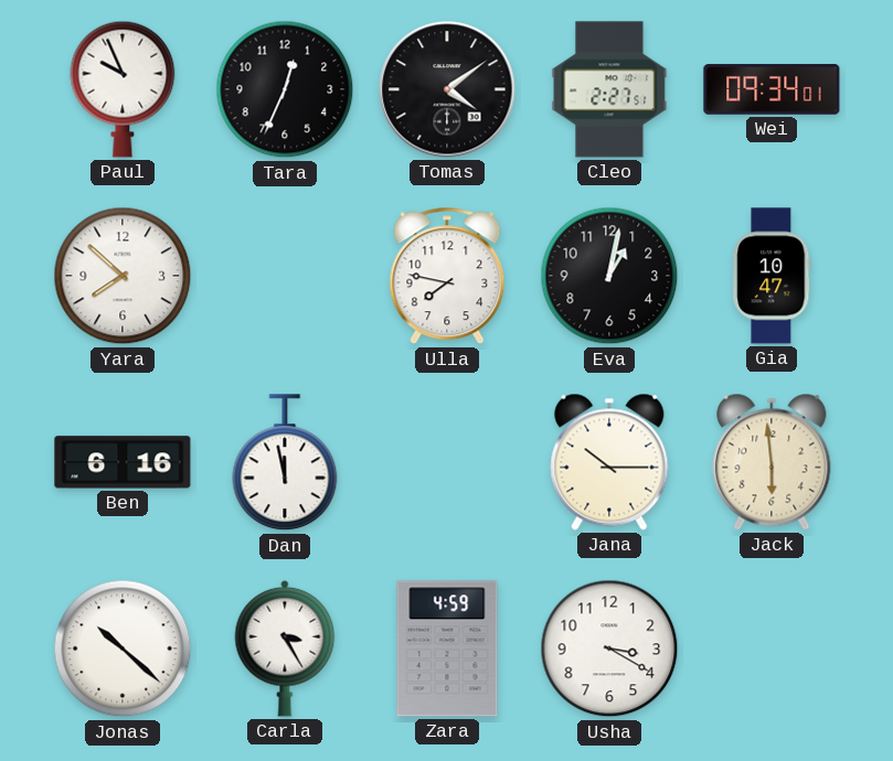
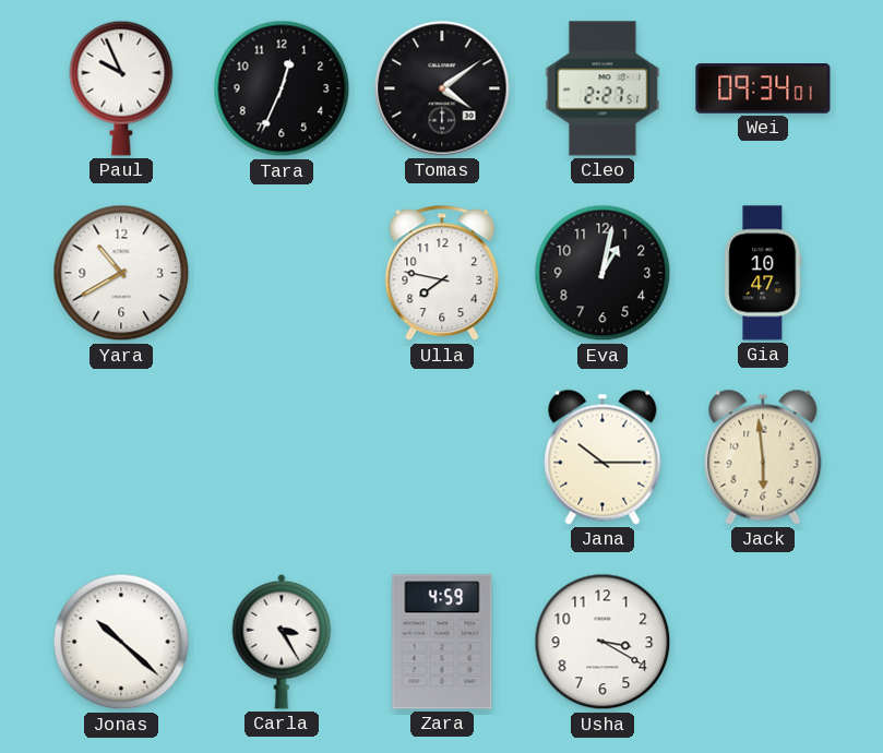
Yara: 7:52 -> 10:40
Ben: 6:16 -> none
Dan: 11:58 -> none
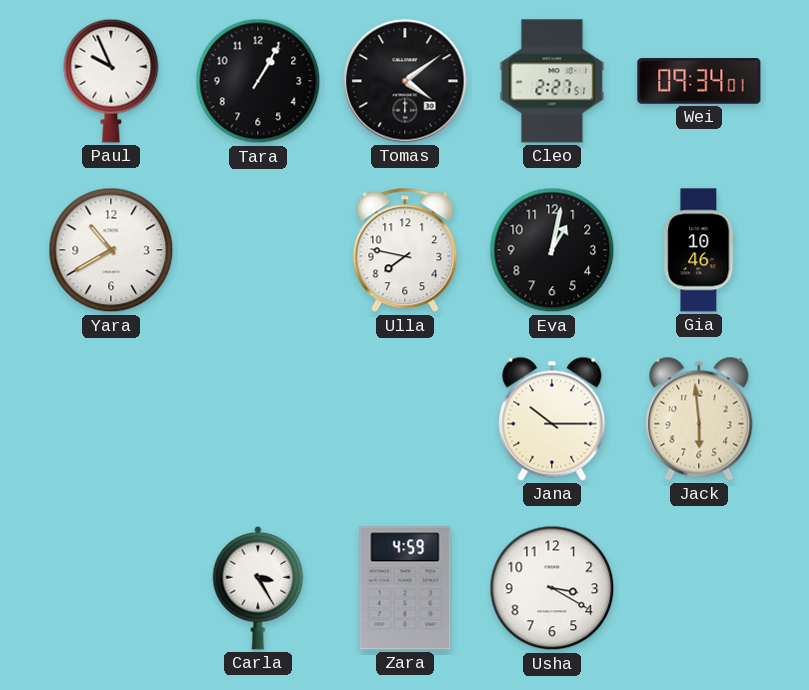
Tara: 12:34 -> 1:05
Gia: 10:47 -> 10:46
Jonas: 10:22 -> none
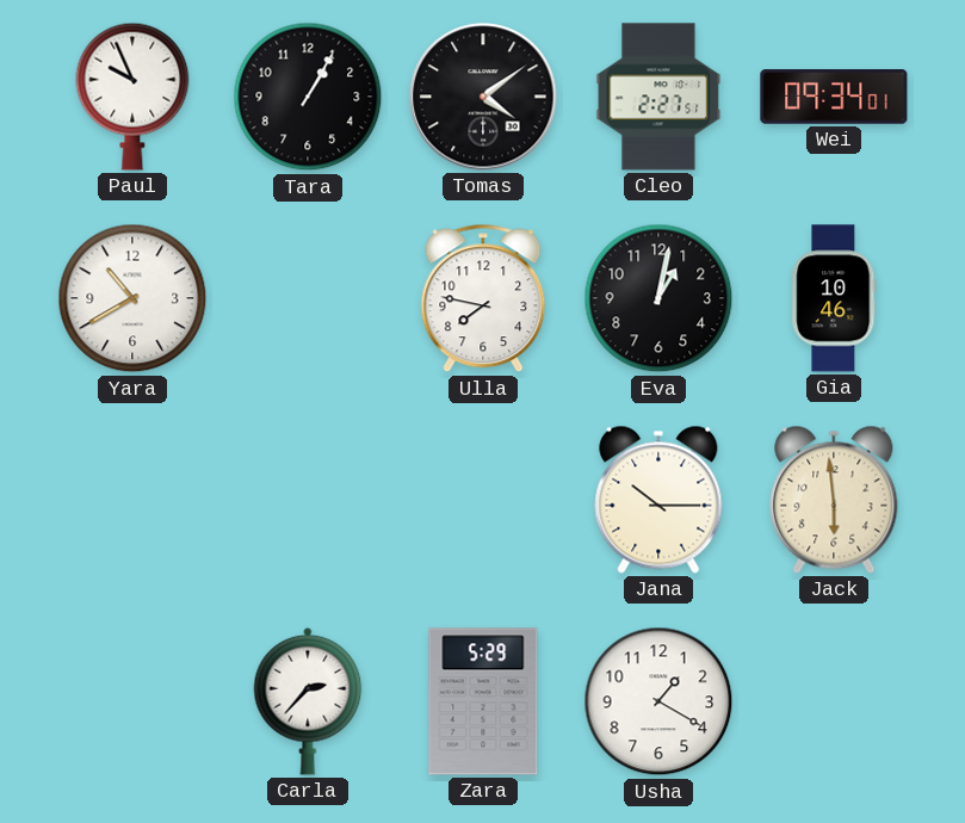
Carla: 3:25 -> 2:37
Zara: 4:59 -> 5:29
Usha: 3:20 -> 1:20
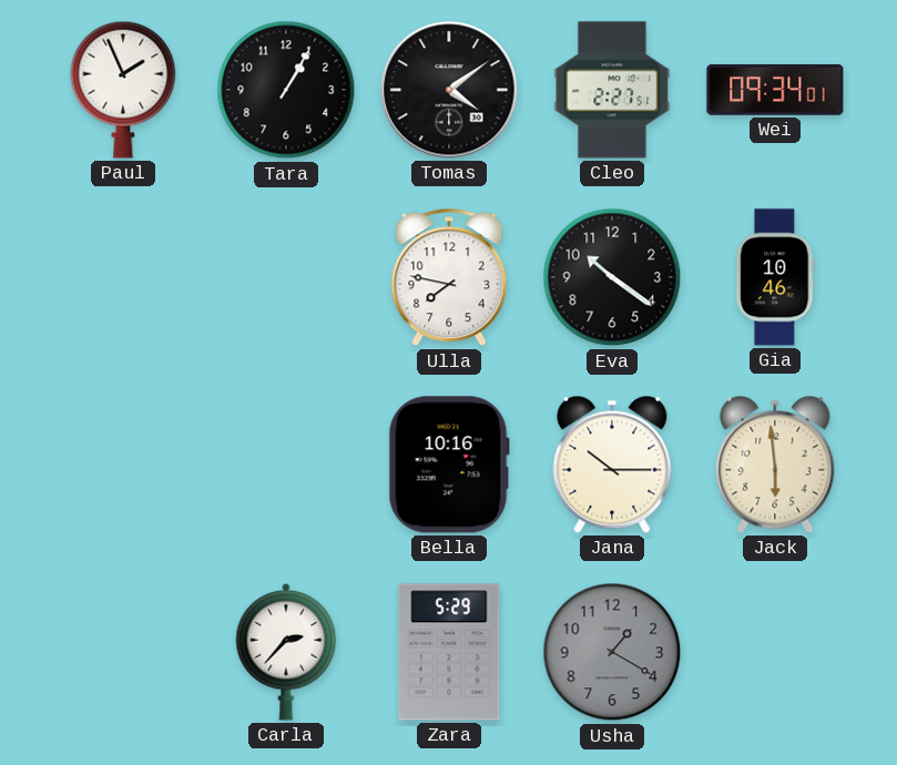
Paul: 9:56 -> 1:56
Yara: 10:40 -> none
Eva: 1:02 -> 10:21
Bella: none -> 10:16
Usha dial: white -> grey
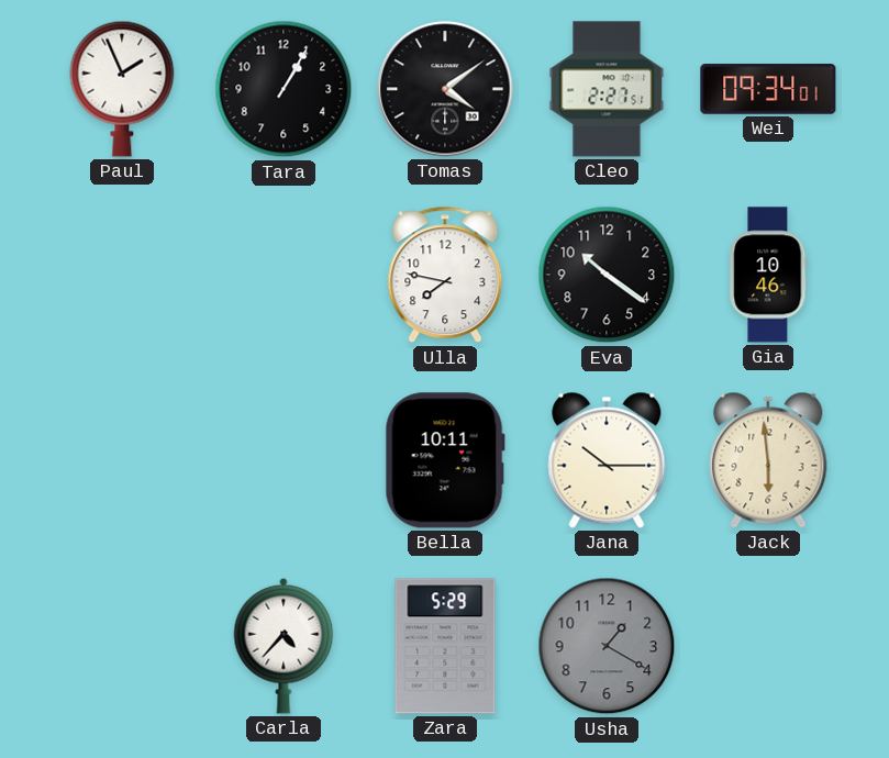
Bella: 10:16 -> 10:11
Carla: 2:37 -> 4:37
